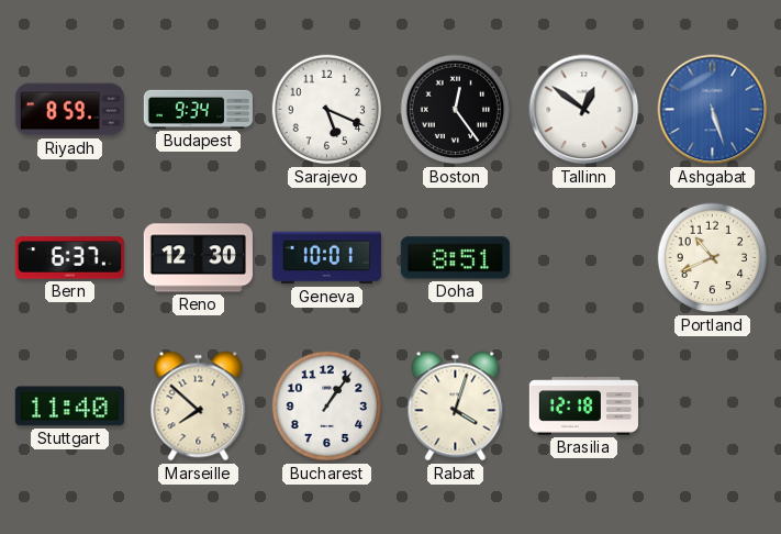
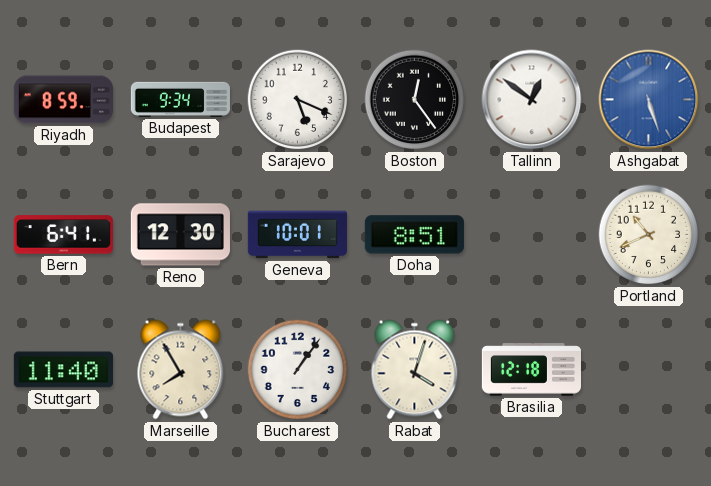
Bern: 6:37 -> 6:41
Marseille: 7:52 -> 7:55
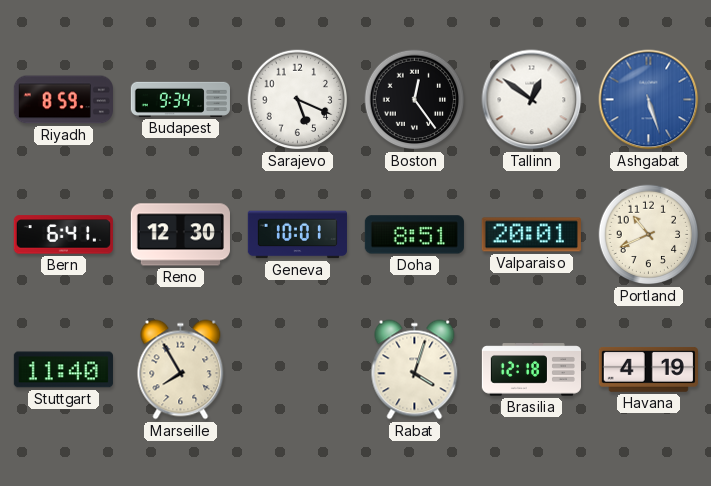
Valparaiso: none -> 20:01
Bucharest: 1:06 -> none
Havana: none -> 4:19
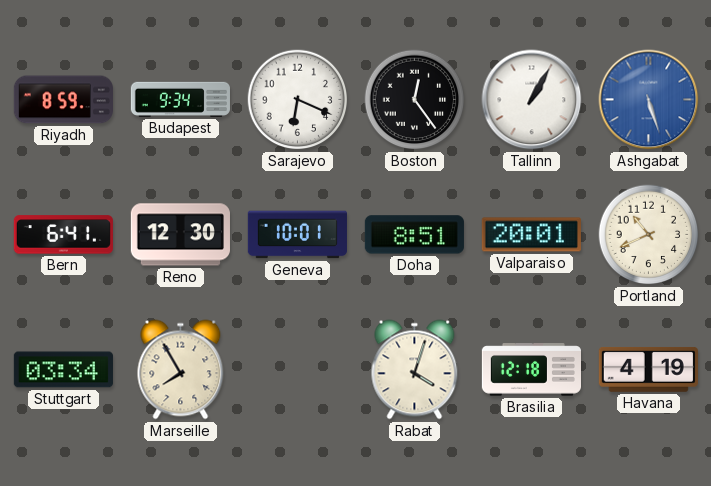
Sarajevo: 5:19 -> 6:19
Tallinn: 12:51 -> 1:05
Stuttgart: 11:40 -> 03:34
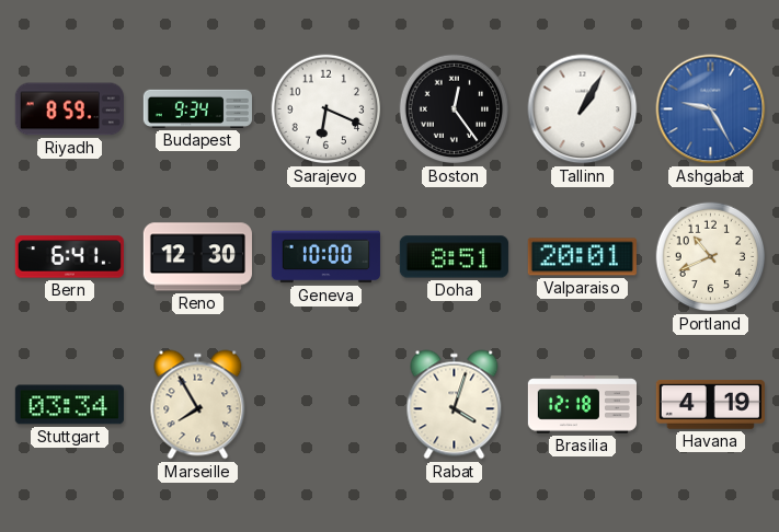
Ashgabat: 5:27 -> 9:25
Geneva: 10:01 -> 10:00
